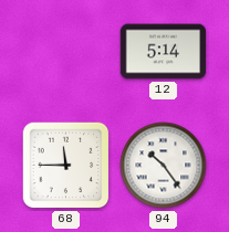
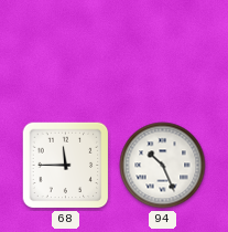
12: 5:14 -> none
94: 10:24 -> 10:26
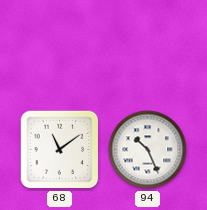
68: 11:45 -> 11:09
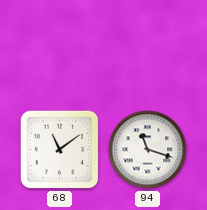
94: 10:26 -> 11:18
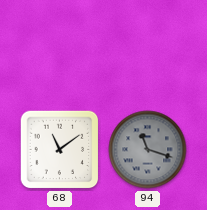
94 dial: white -> grey
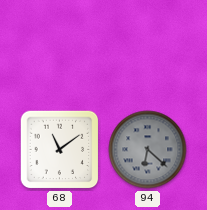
94: 11:18 -> 6:22
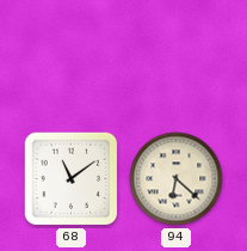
94 dial: grey -> cream
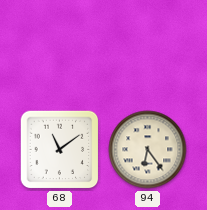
94: 6:22 -> 6:24
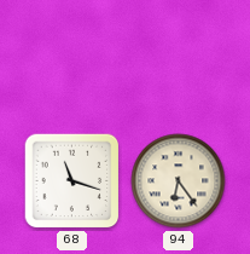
68: 11:09 -> 11:18
